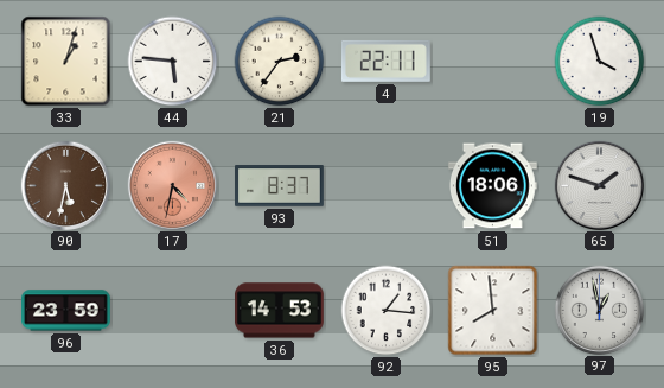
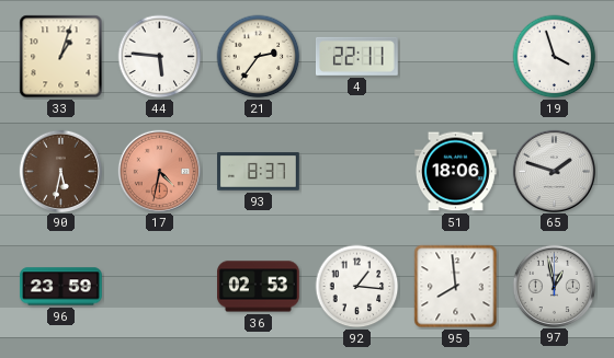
36: 14:53 -> 02:53
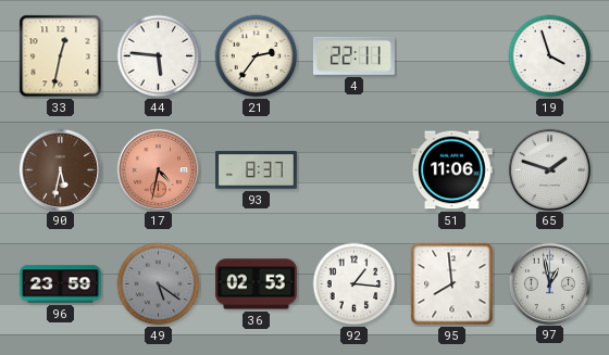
33: 1:03 -> 12:32
51: 18:06 -> 11:06
49: none -> 5:21
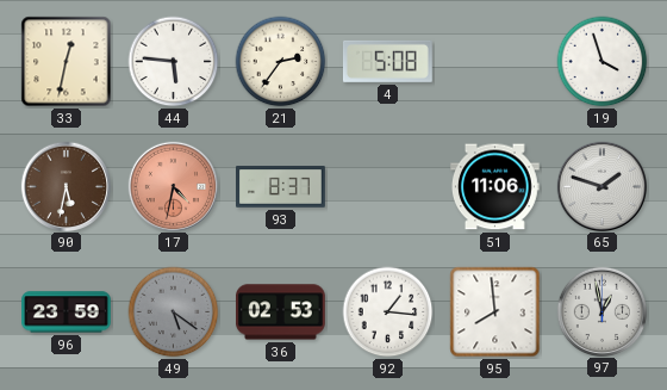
4: 22:11 -> 5:08
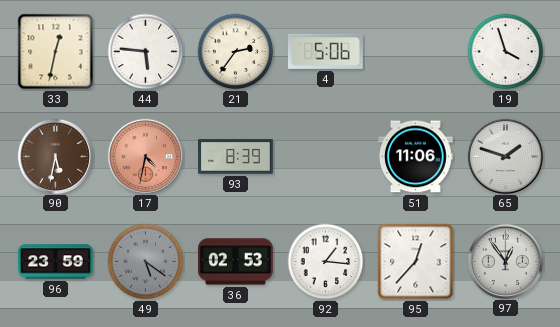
4: 5:08 -> 5:06
93: 8:37 -> 8:39
95: 7:59 -> 12:37
97: 12:58 -> 12:54
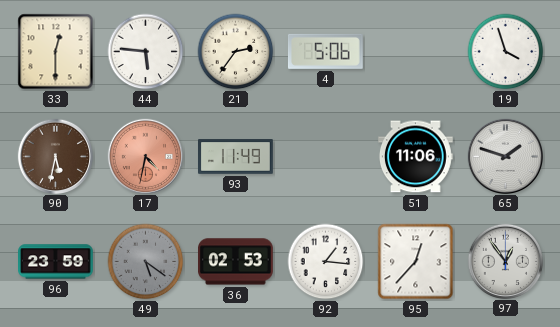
33: 12:32 -> 12:30
93: 8:39 -> 11:49
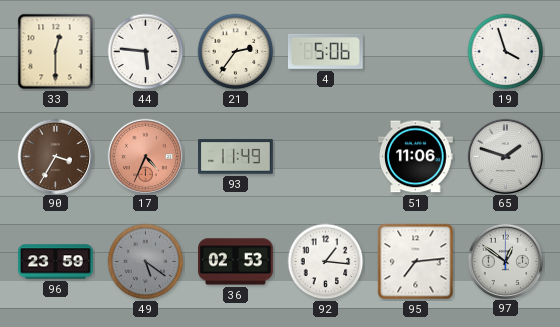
90: 5:32 -> 3:35
17: 4:32 -> 4:34
95: 12:37 -> 7:14
97: 12:54 -> 12:51
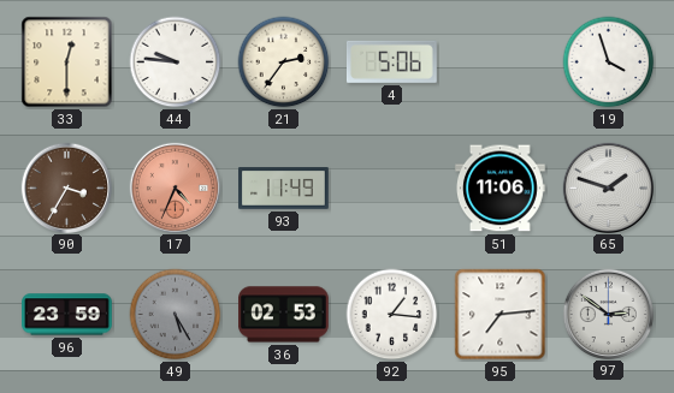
44: 5:46 -> 9:46
49: 5:21 -> 5:25
97: 12:51 -> 2:51
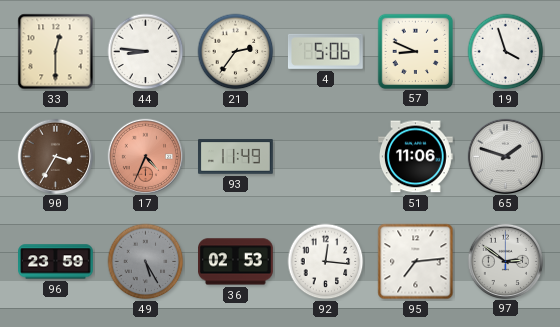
44: 9:46 -> 8:46
57: none -> 8:49
92: 1:16 -> 12:16
